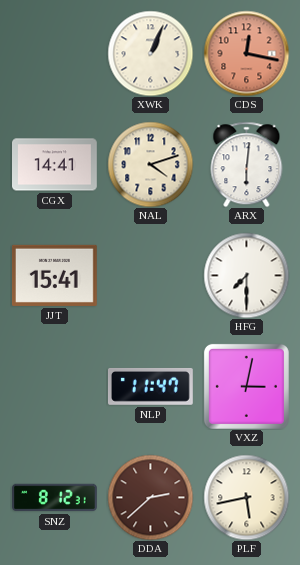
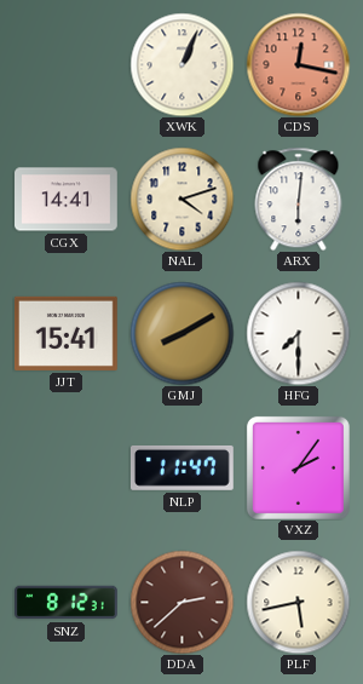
GMJ: none -> 8:10
VXZ: 3:02 -> 2:06
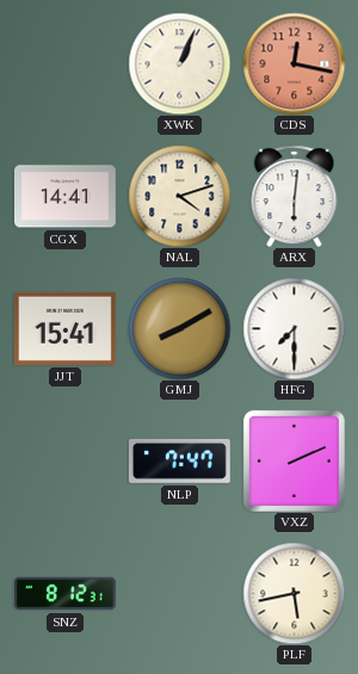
NLP: 11:47 -> 7:47
VXZ: 2:06 -> 2:11
DDA: 2:38 -> none
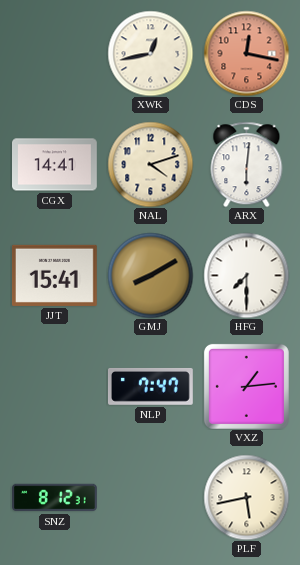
XWK: 1:04 -> 12:43
VXZ: 2:11 -> 1:14
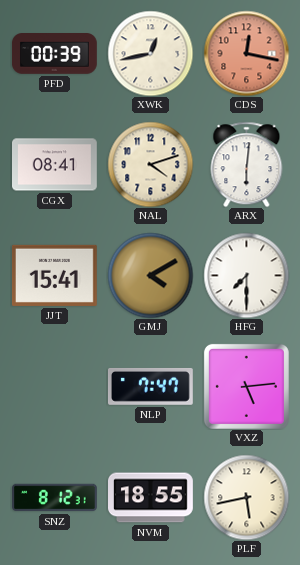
PFD: none -> 00:39
CGX: 14:41 -> 08:41
GMJ: 8:10 -> 4:10
VXZ: 1:14 -> 5:14
NVM: none -> 18:55
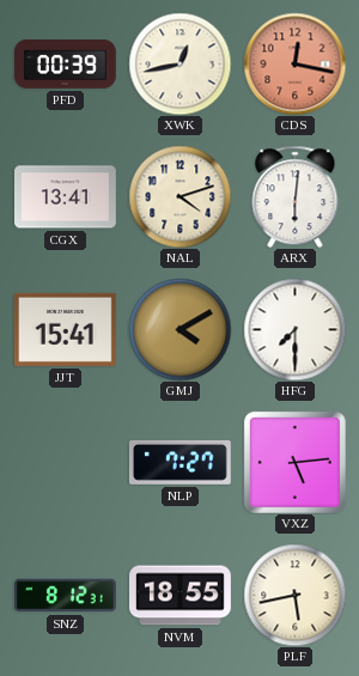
CGX: 08:41 -> 13:41
NLP: 7:47 -> 7:27
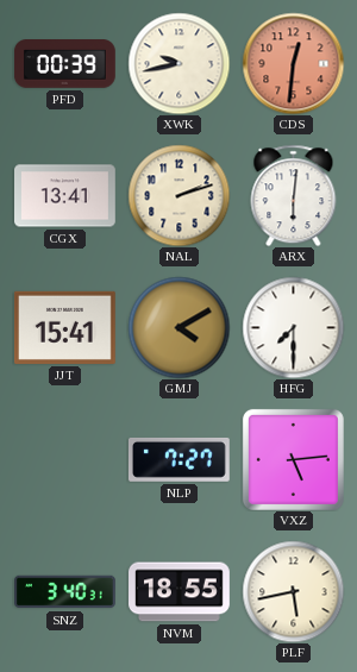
XWK: 12:43 -> 9:43
CDS: 12:17 -> 12:31
NAL: 4:12 -> 2:12
SNZ: 8:12 -> 3:40
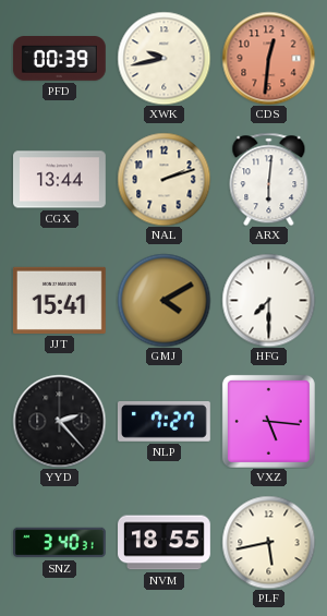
CGX: 13:41 -> 13:44
YYD: none -> 2:23
VXZ: 5:14 -> 5:16
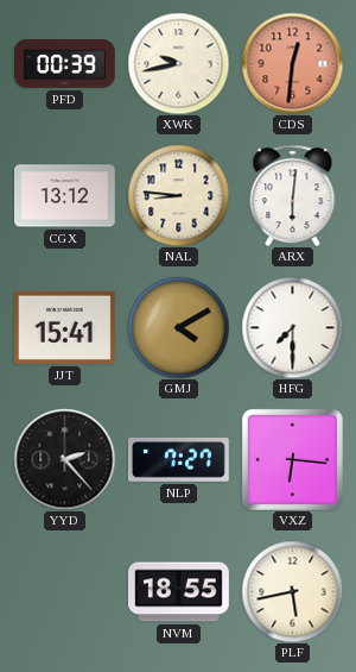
CGX: 13:44 -> 13:12
NAL: 2:12 -> 8:46
VXZ: 5:16 -> 6:16
SNZ: 3:40 -> none
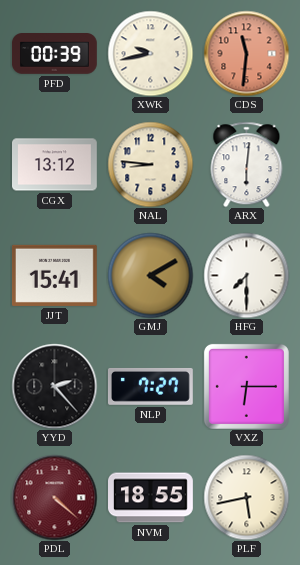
CDS: 12:31 -> 11:31
VXZ: 6:16 -> 6:15
PDL: none -> 4:22
